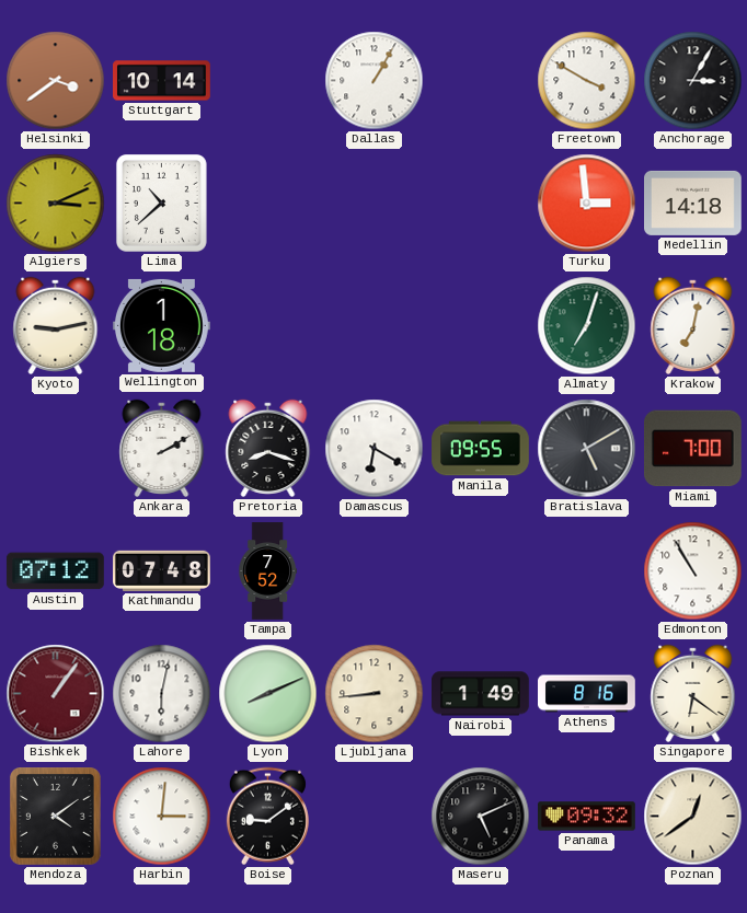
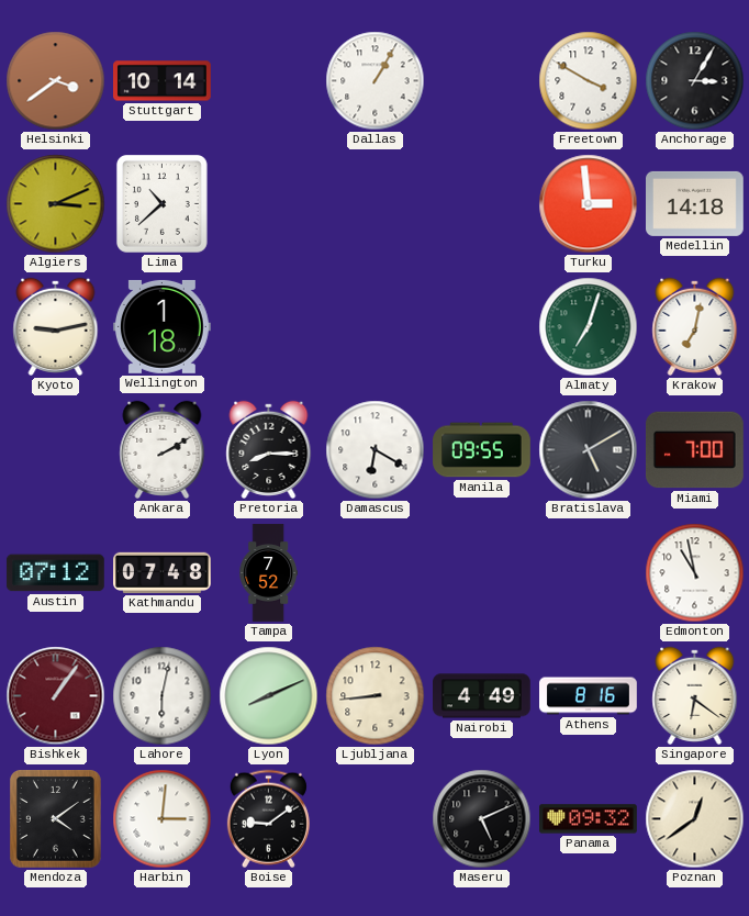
Pretoria: 8:18 -> 8:15
Edmonton: 10:55 -> 10:58
Nairobi: 1:49 -> 4:49
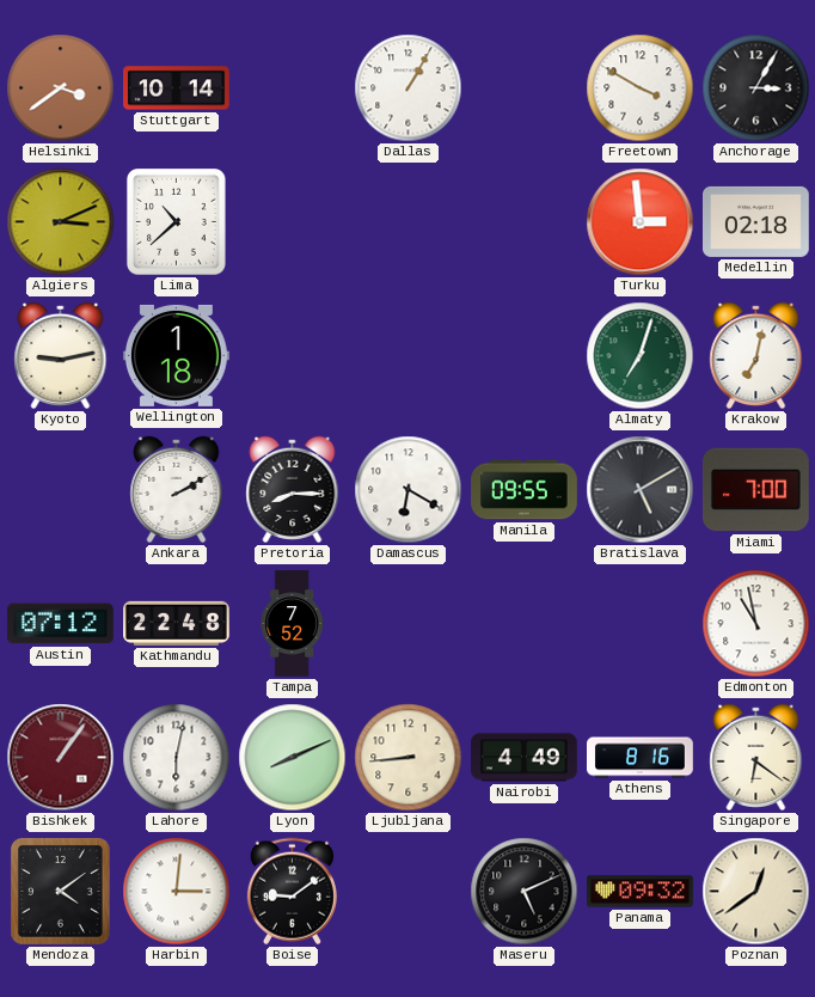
Medellin: 14:18 -> 02:18
Kathmandu: 07:48 -> 22:48
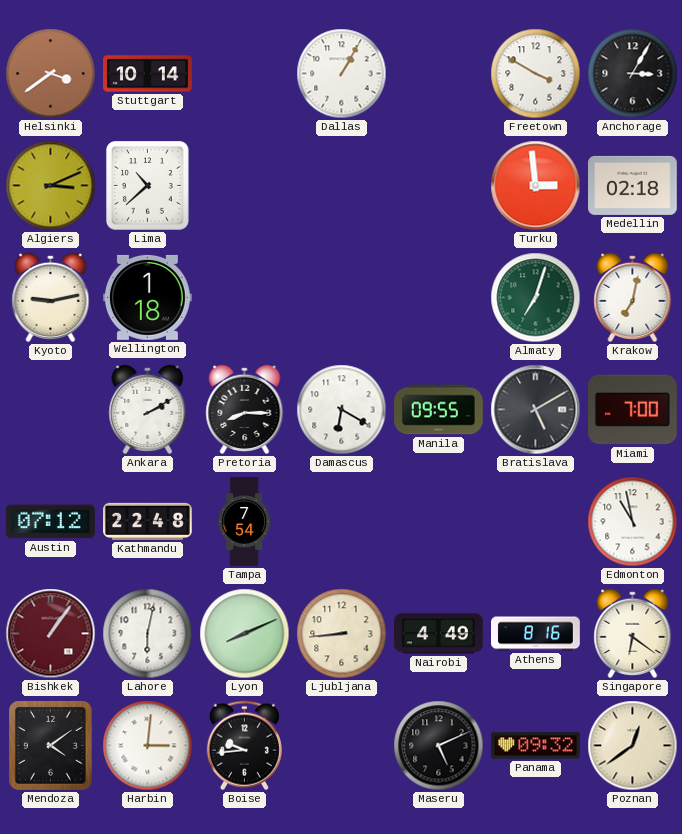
Tampa: 7:52 -> 7:54
Boise: 9:09 -> 9:44
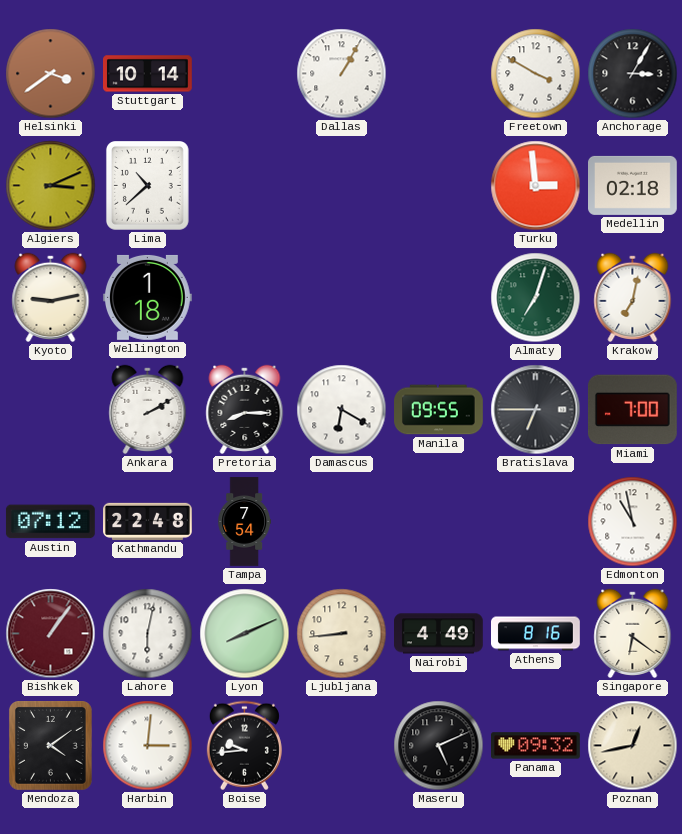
Bratislava: 5:10 -> 6:45
Poznan: 12:39 -> 12:43
